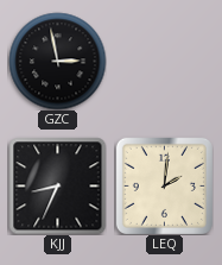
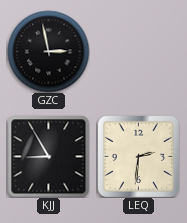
KJJ: 8:34 -> 8:55
LEQ: 2:01 -> 2:31
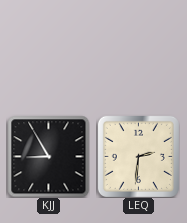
GZC: 2:58 -> none
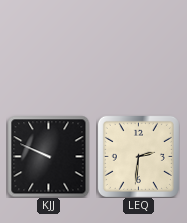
KJJ: 8:55 -> 9:49
